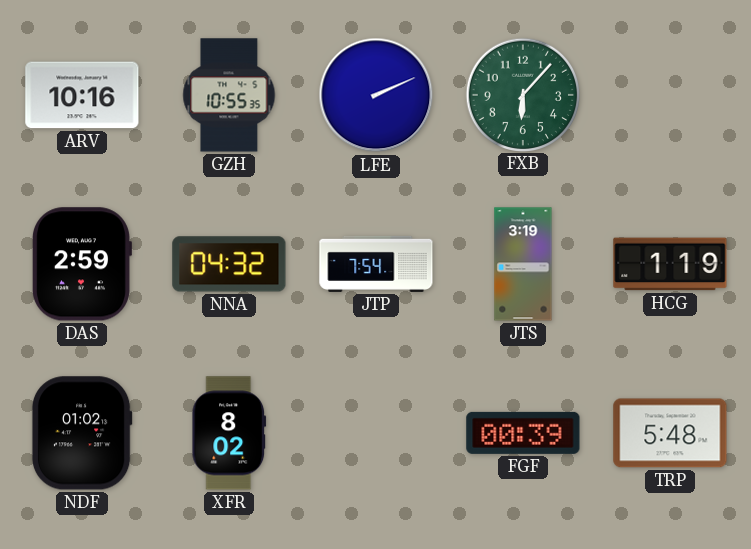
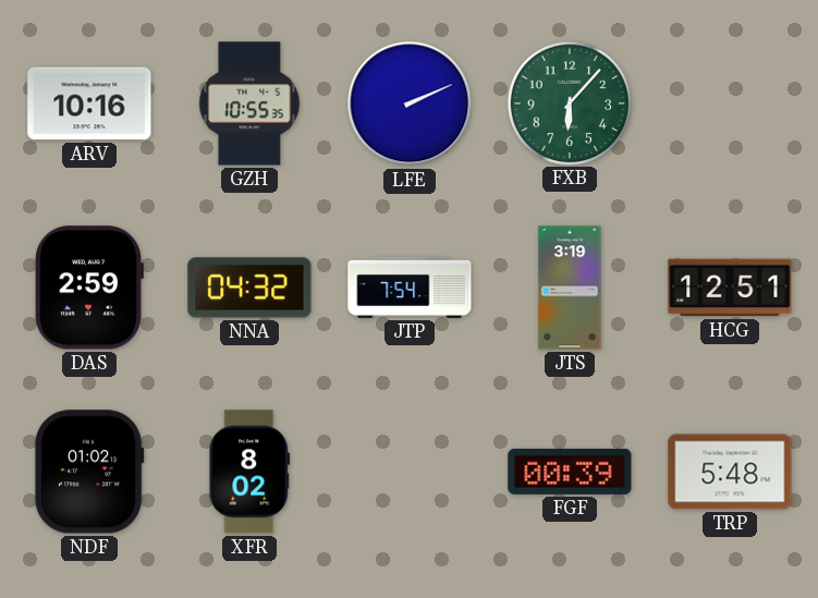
HCG: 1:19 -> 12:51
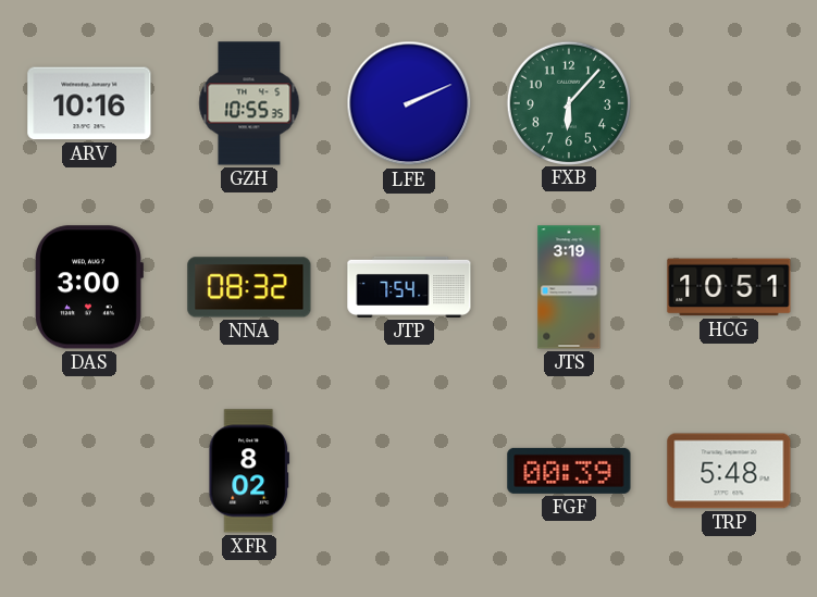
DAS: 2:59 -> 3:00
NNA: 04:32 -> 08:32
HCG: 12:51 -> 10:51
NDF: 01:02 -> none
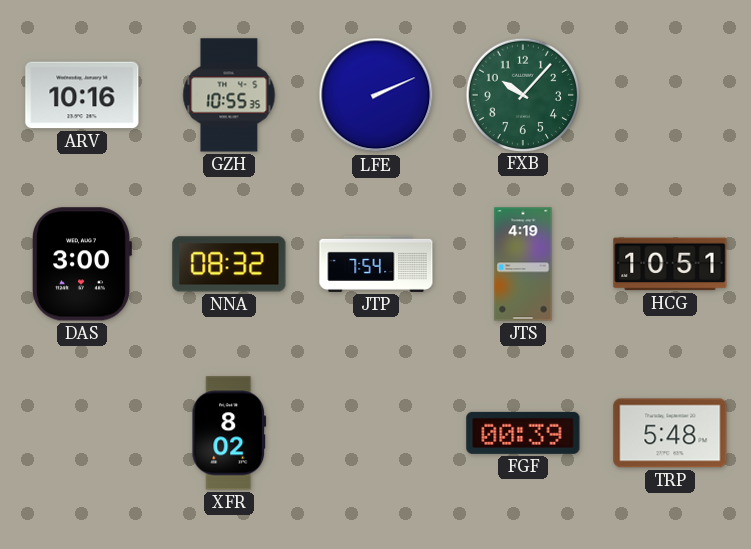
FXB: 6:07 -> 10:07
JTS: 3:19 -> 4:19
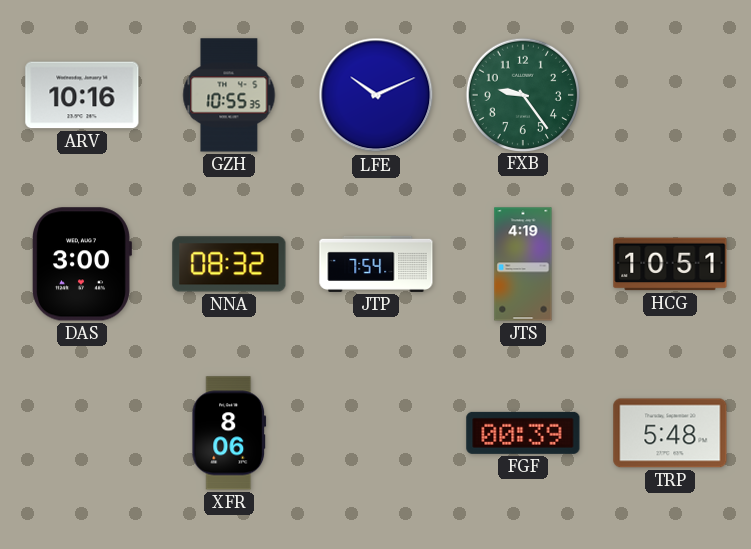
LFE: 2:11 -> 10:11
FXB: 10:07 -> 9:24
XFR: 8:02 -> 8:06
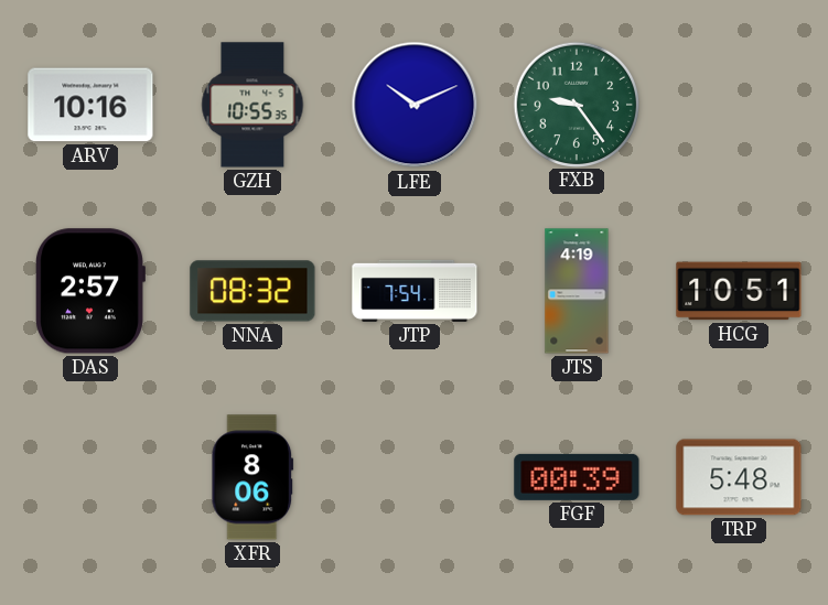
DAS: 3:00 -> 2:57
